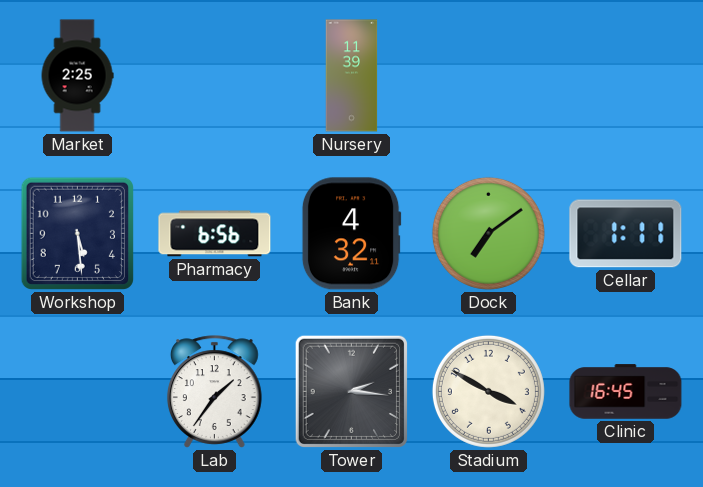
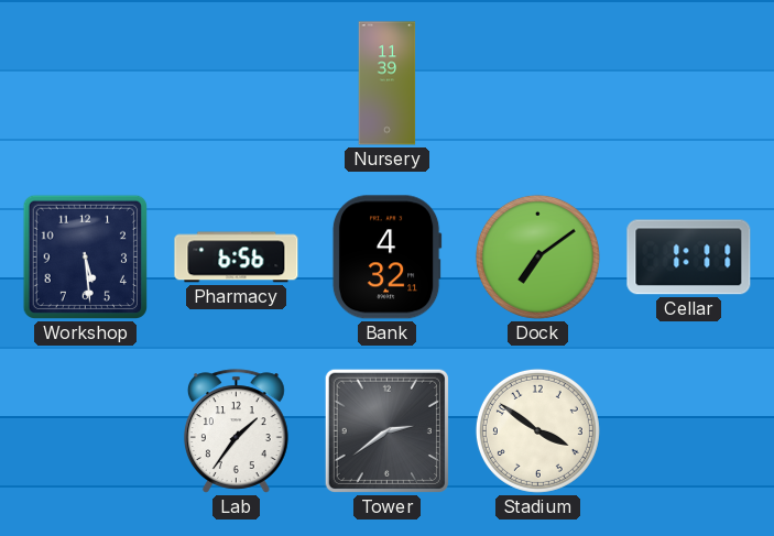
Market: 2:25 -> none
Tower: 2:16 -> 2:39
Stadium: 3:50 -> 3:51
Clinic: 16:45 -> none
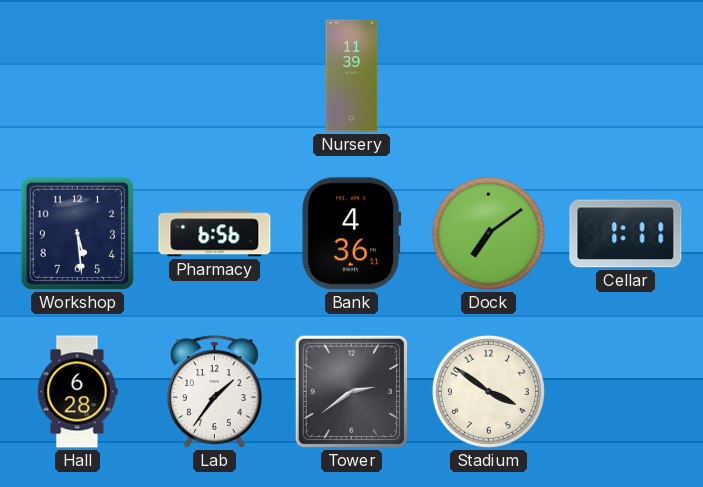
Bank: 4:32 -> 4:36
Hall: none -> 6:28
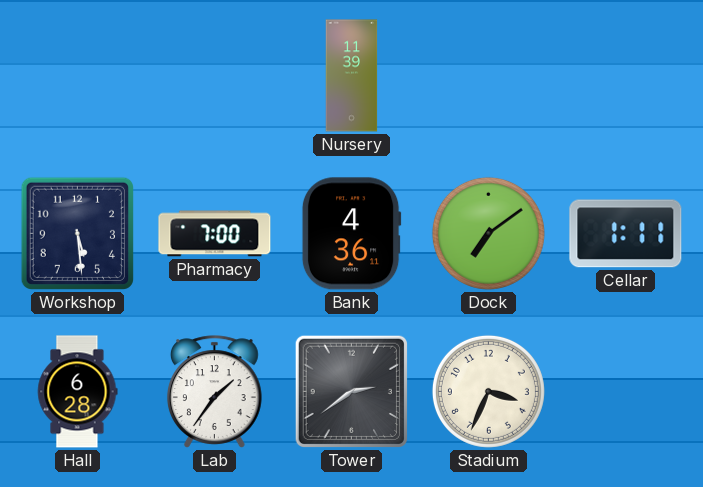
Pharmacy: 6:56 -> 7:00
Stadium: 3:51 -> 3:34
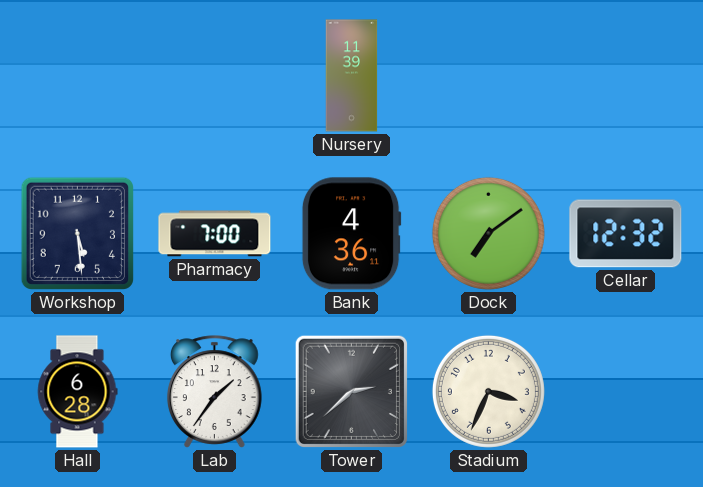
Cellar: 1:11 -> 12:32
Tower: 2:39 -> 2:38
